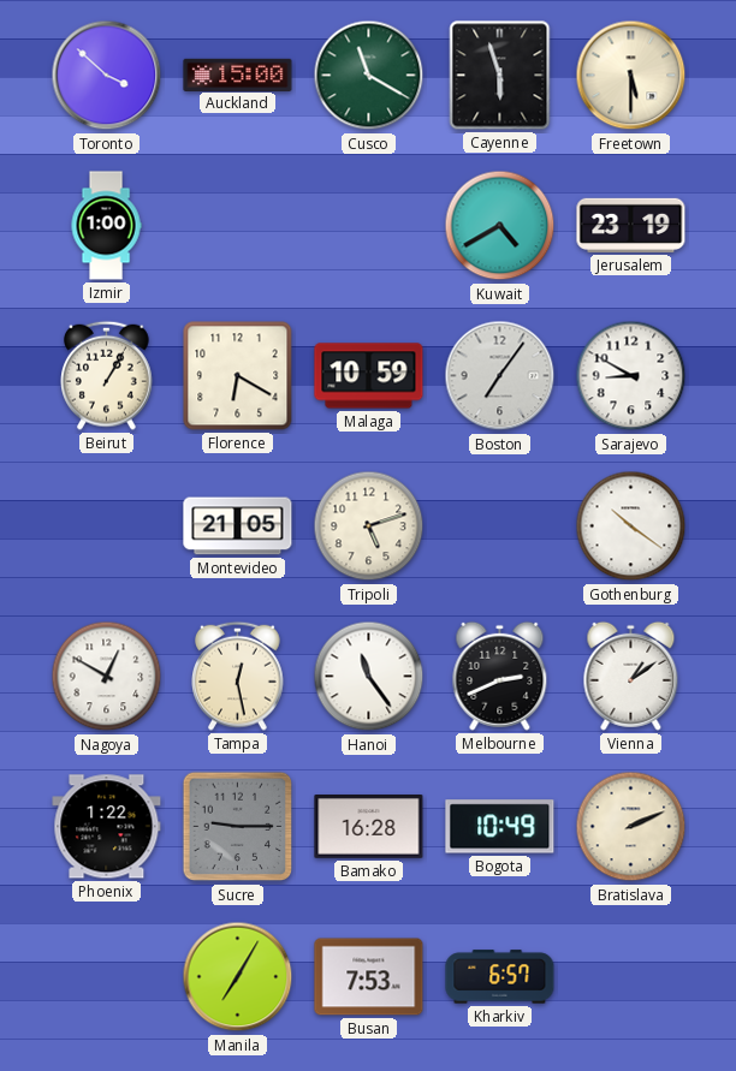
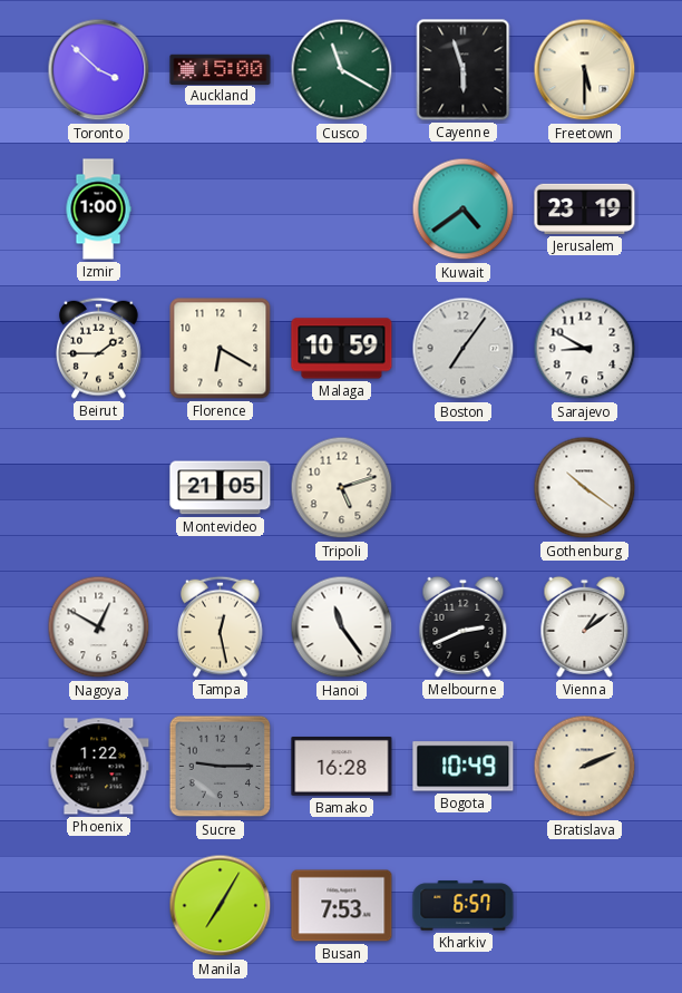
Kuwait: 4:40 -> 4:39
Beirut: 1:05 -> 1:45
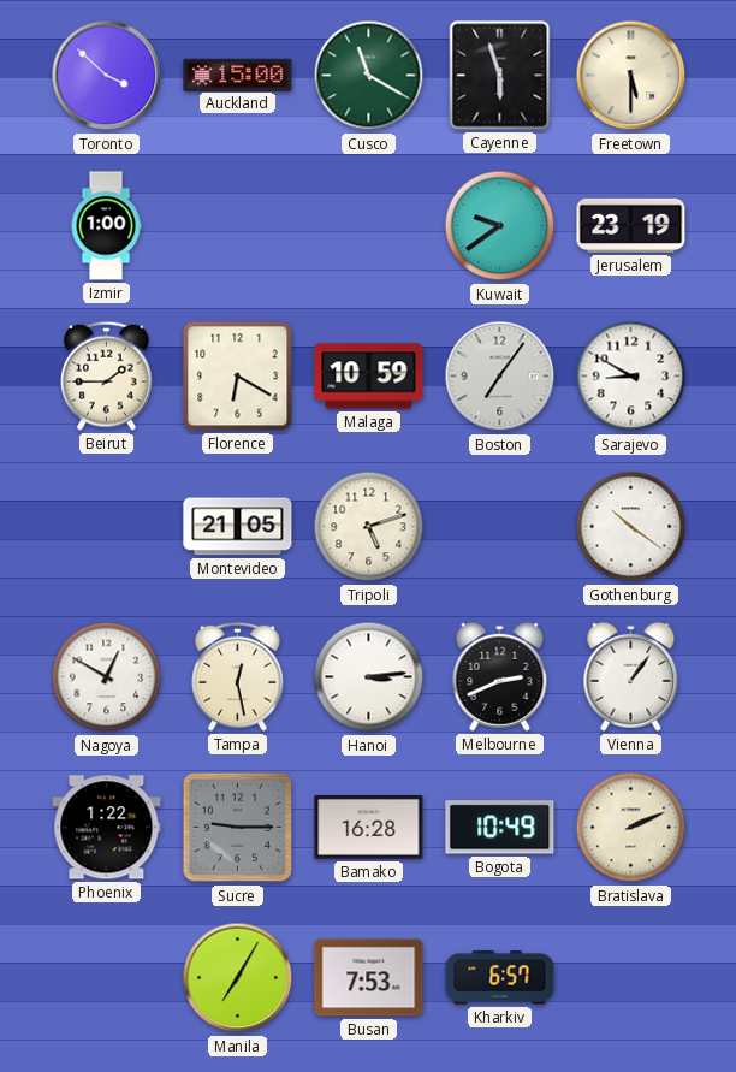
Kuwait: 4:39 -> 9:39
Hanoi: 11:24 -> 3:14
Vienna: 1:09 -> 1:06
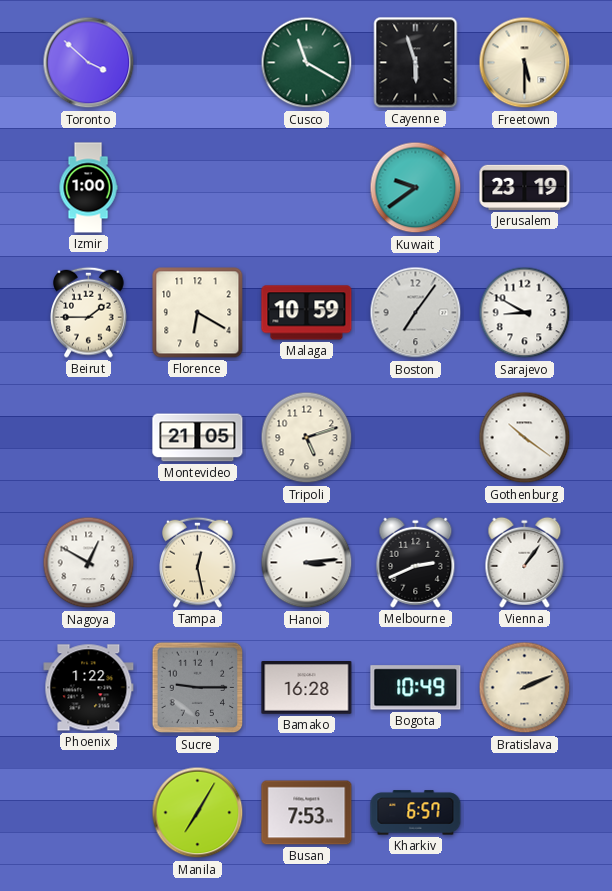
Auckland: 15:00 -> none
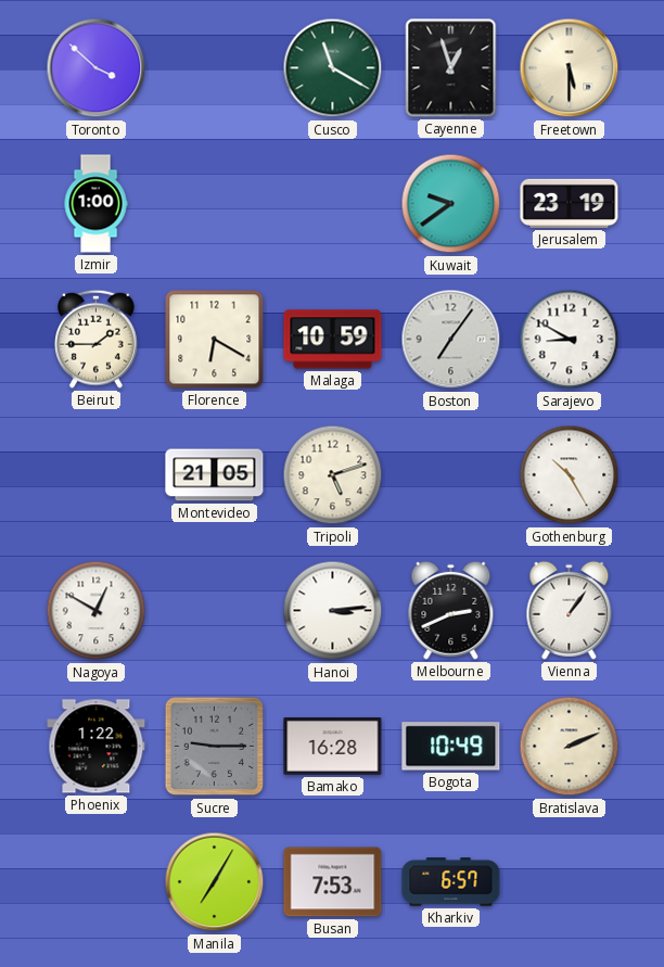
Cayenne: 5:57 -> 12:57
Gothenburg: 10:21 -> 10:25
Tampa: 12:28 -> none
